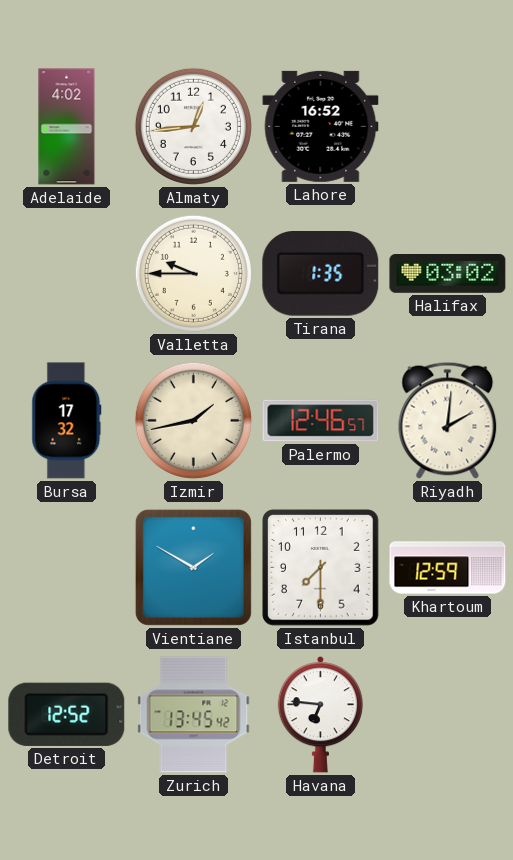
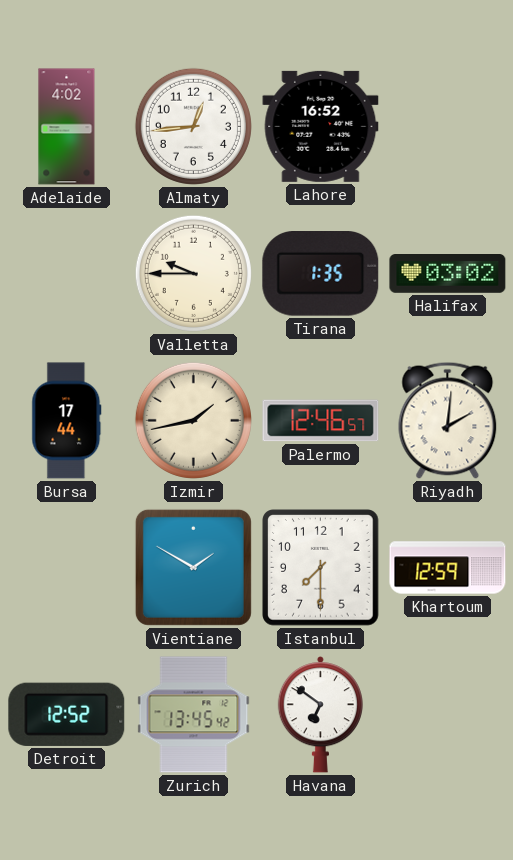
Bursa: 17:32 -> 17:44
Havana: 6:46 -> 6:51
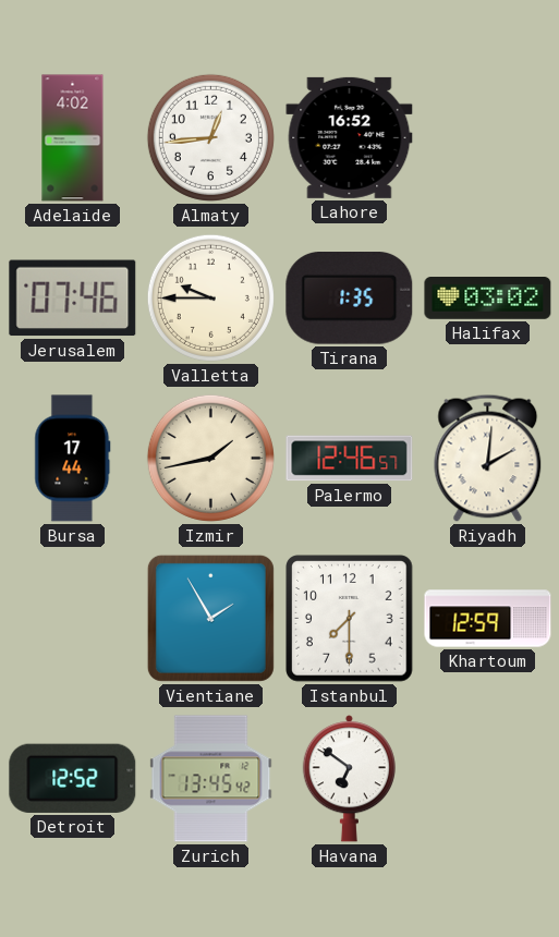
Jerusalem: none -> 07:46
Vientiane: 1:50 -> 1:55
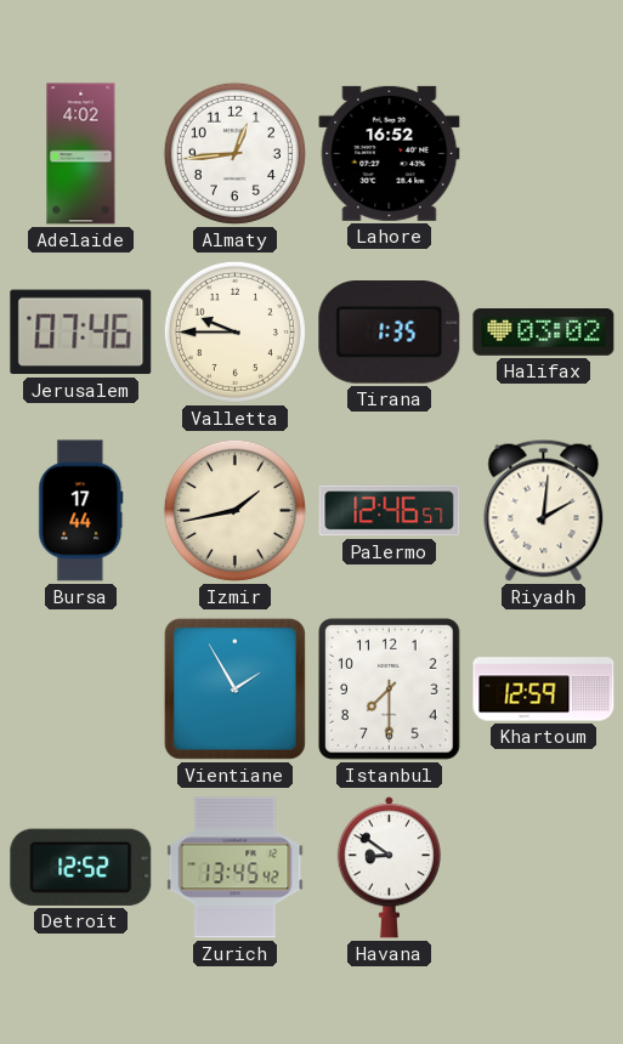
Havana: 6:51 -> 8:51
